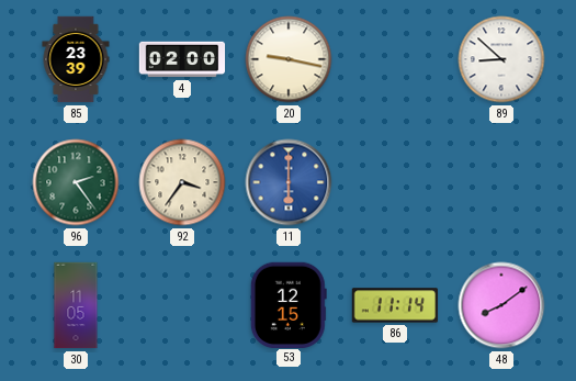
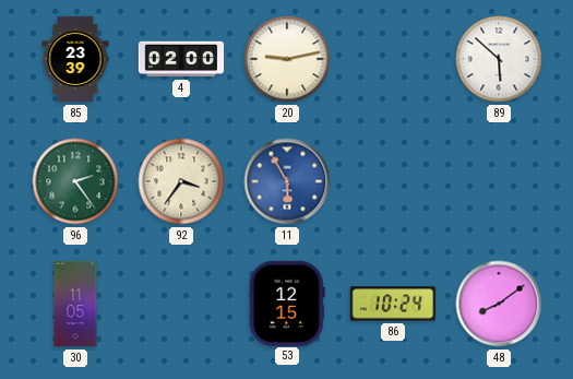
20: 9:17 -> 9:13
89: 8:52 -> 5:52
11: 6:00 -> 5:55
86: 11:14 -> 10:24
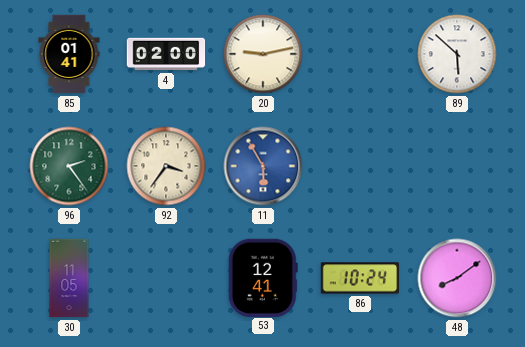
85: 23:39 -> 01:41
53: 12:15 -> 12:41
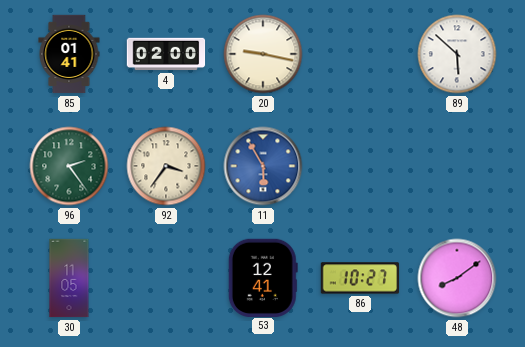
20: 9:13 -> 9:17
86: 10:24 -> 10:27
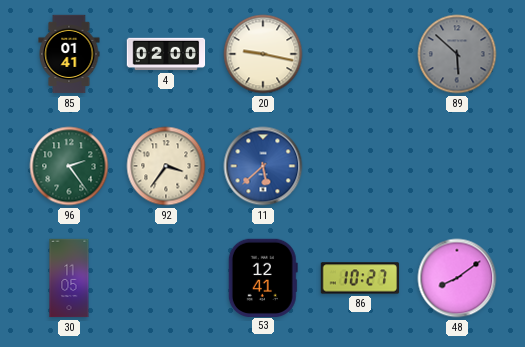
89 dial: white -> grey
11: 5:55 -> 5:38
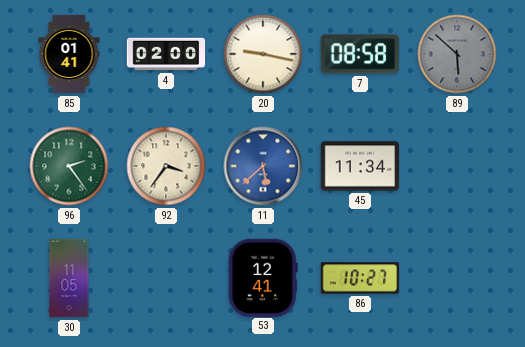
7: none -> 08:58
45: none -> 11:34
48: 8:09 -> none
